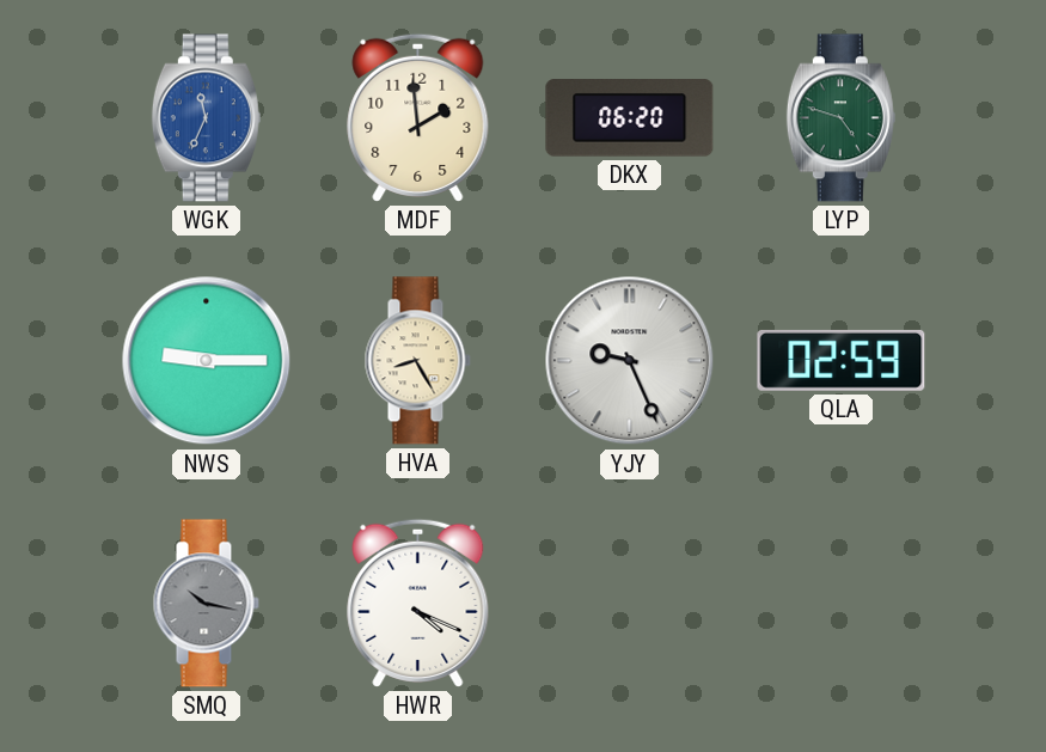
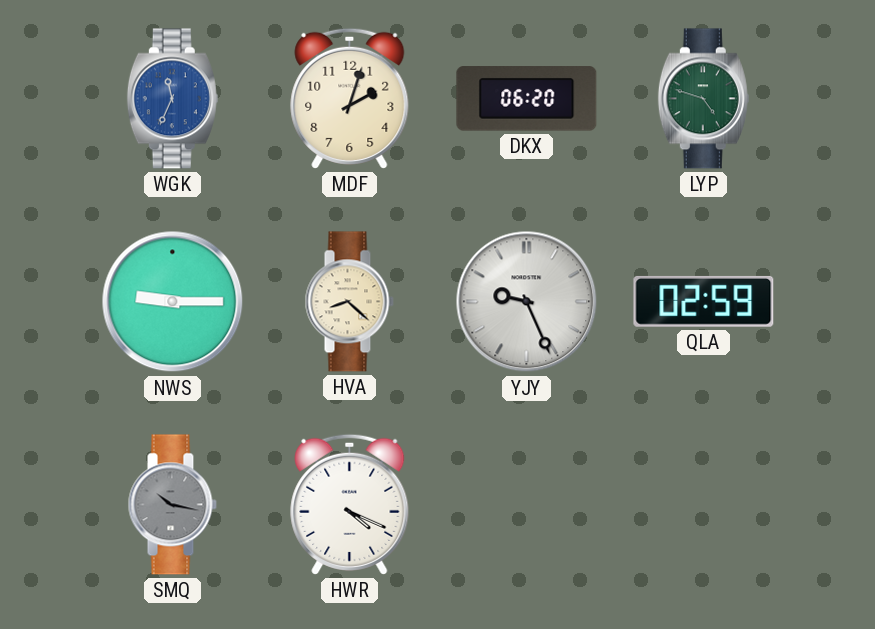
MDF: 1:59 -> 2:03
HVA: 8:25 -> 8:22
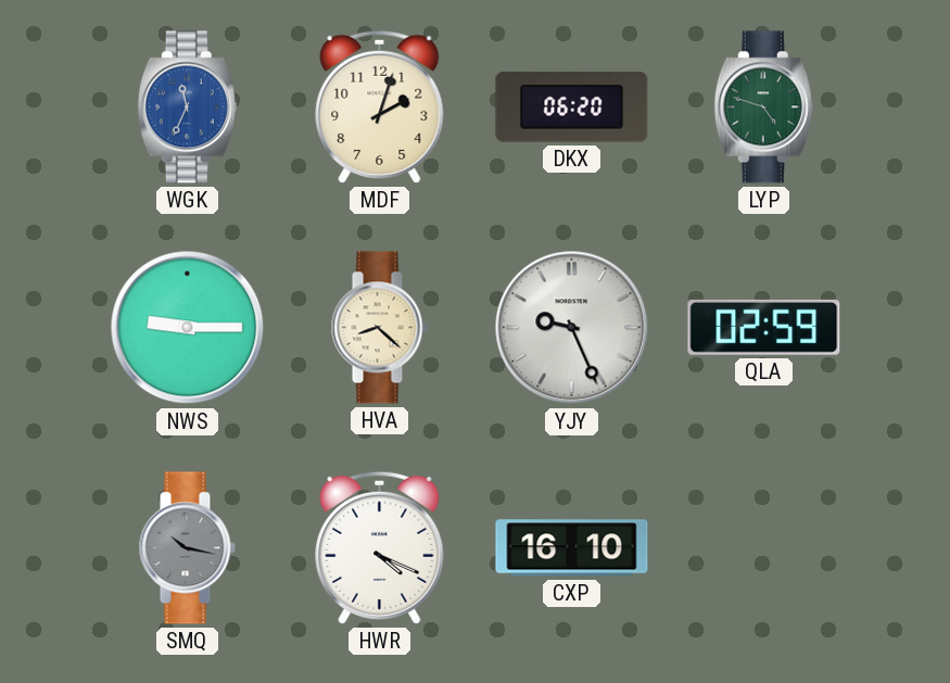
CXP: none -> 16:10
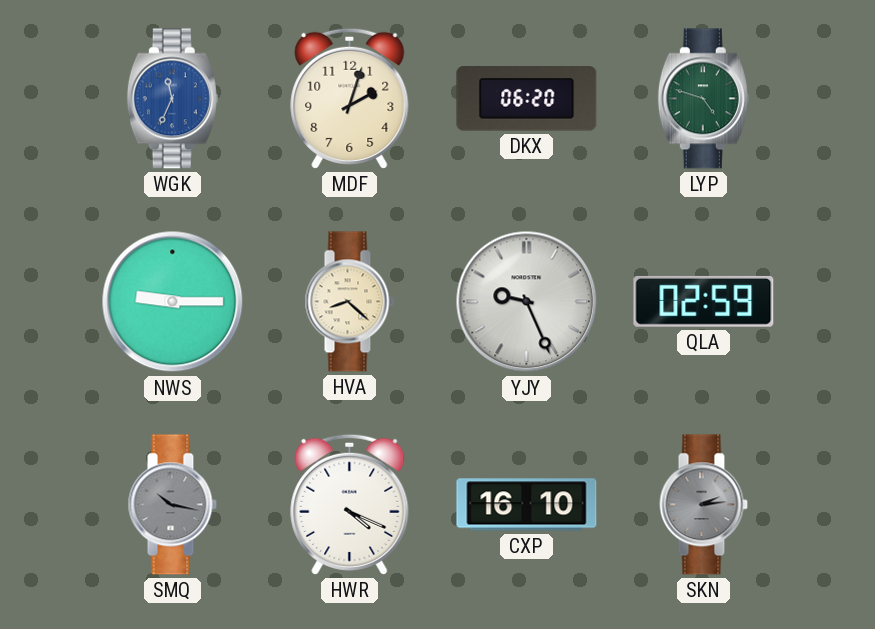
SKN: none -> 2:14
